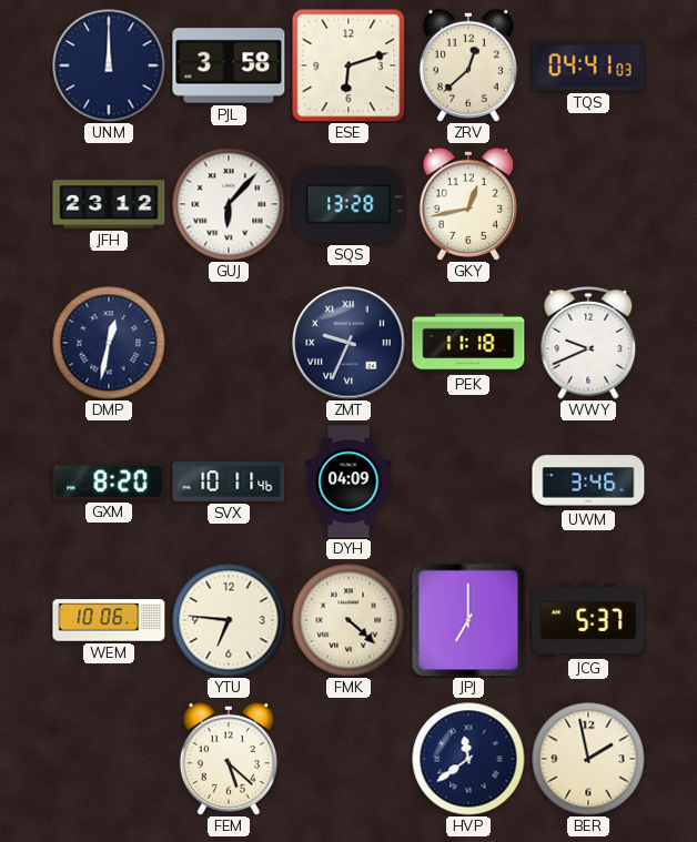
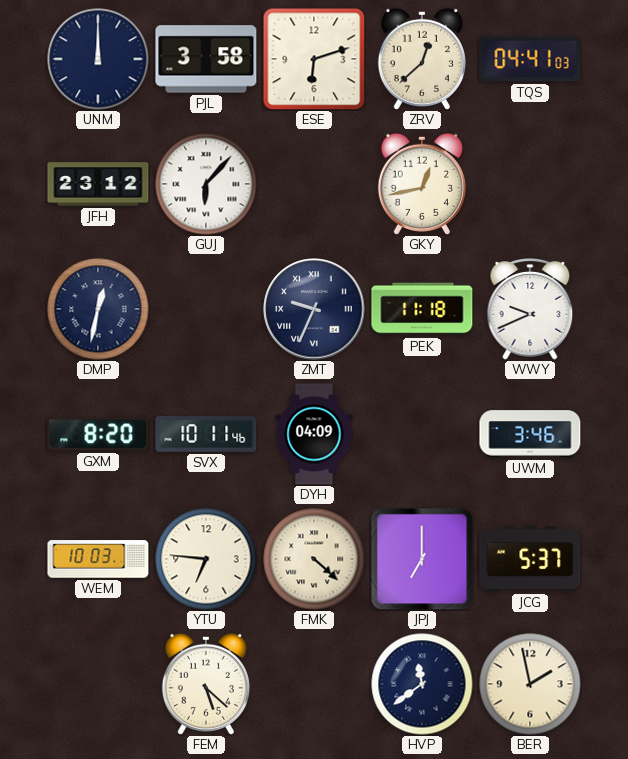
SQS: 13:28 -> none
WEM: 10:06 -> 10:03
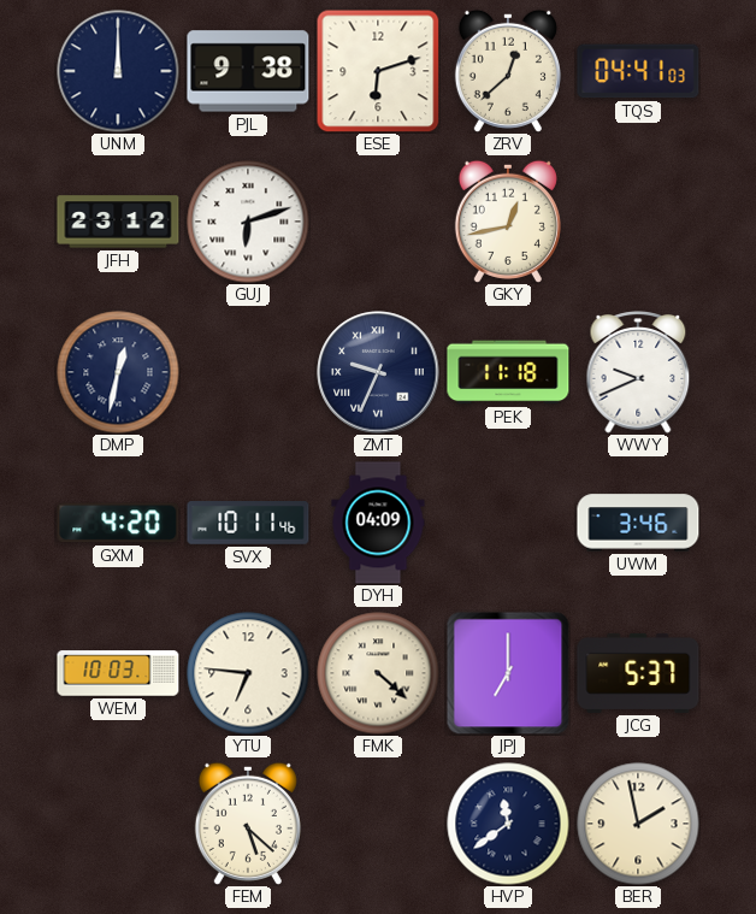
PJL: 3:58 -> 9:38
GUJ: 6:07 -> 6:12
GXM: 8:20 -> 4:20
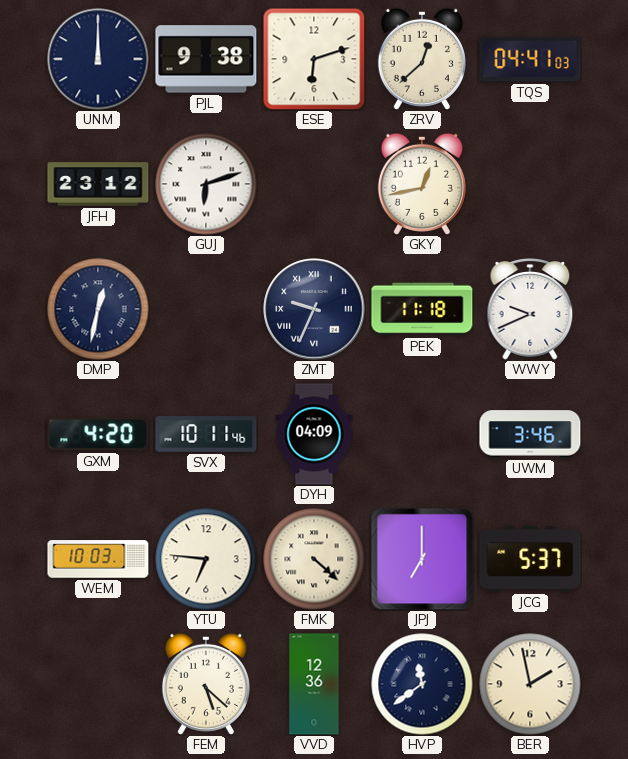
VVD: none -> 12:36
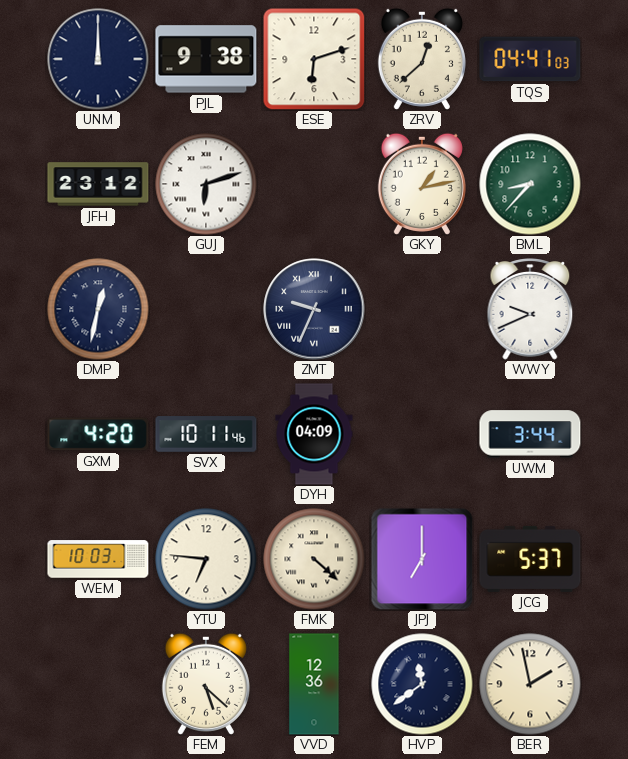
GKY: 12:43 -> 1:13
BML: none -> 8:37
PEK: 11:18 -> none
UWM: 3:46 -> 3:44
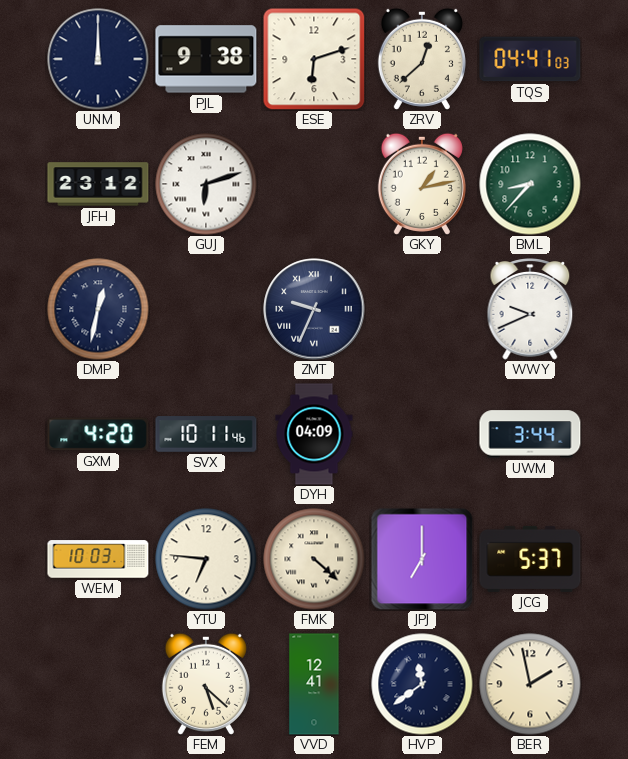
VVD: 12:36 -> 12:41
